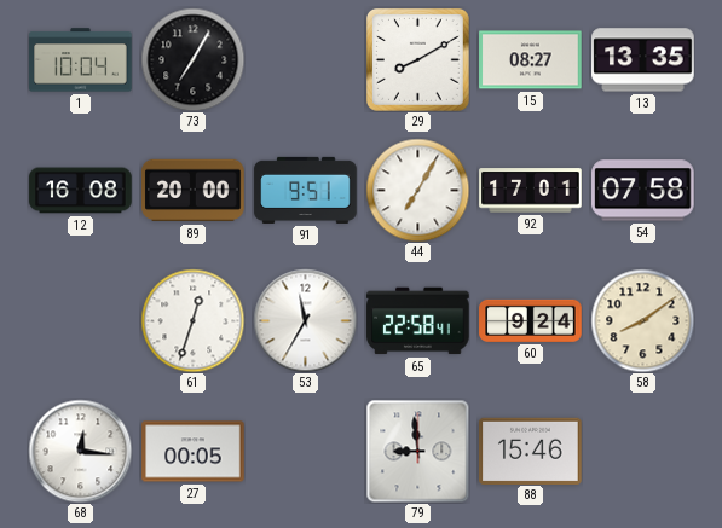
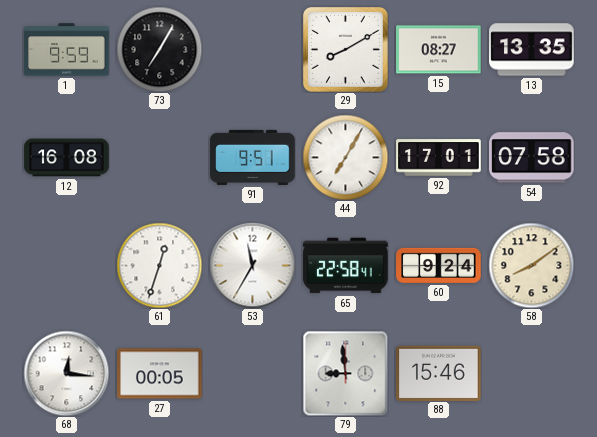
1: 10:04 -> 9:59
89: 20:00 -> none
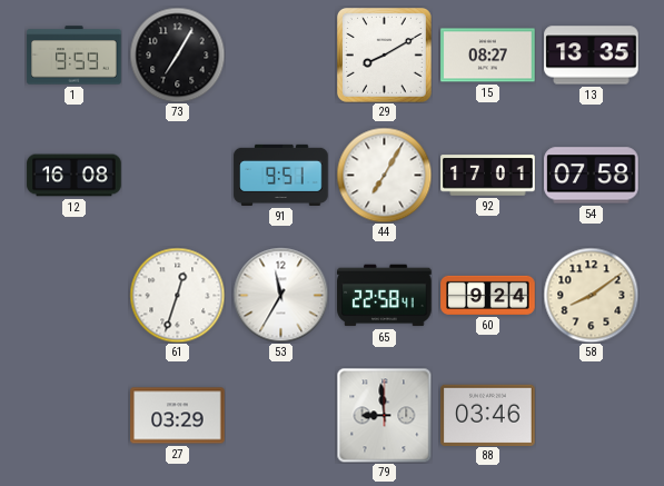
68: 12:16 -> none
27: 00:05 -> 03:29
88: 15:46 -> 03:46
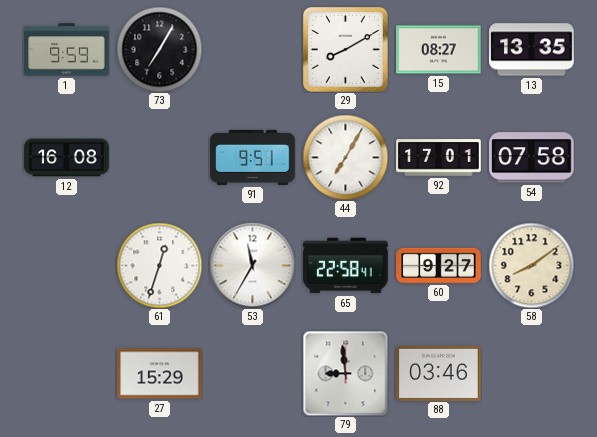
60: 9:24 -> 9:27
27: 03:29 -> 15:29
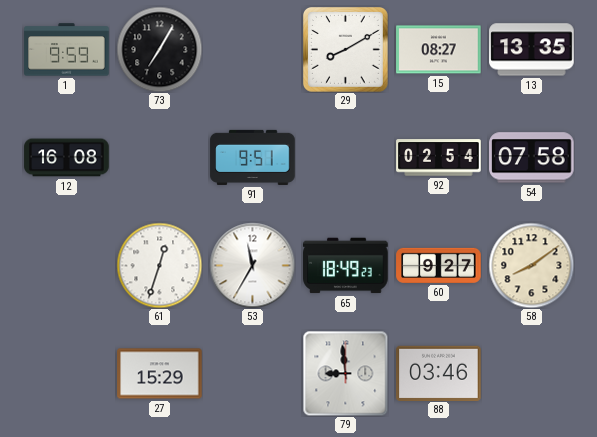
44: 7:05 -> none
92: 17:01 -> 02:54
65: 22:58 -> 18:49
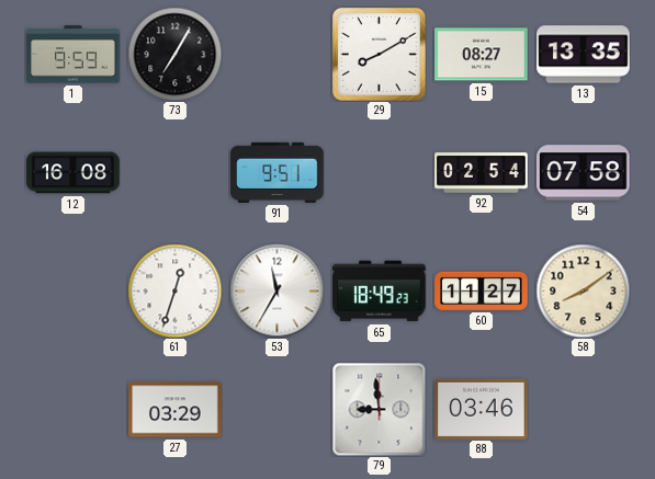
60: 9:27 -> 11:27
27: 15:29 -> 03:29
